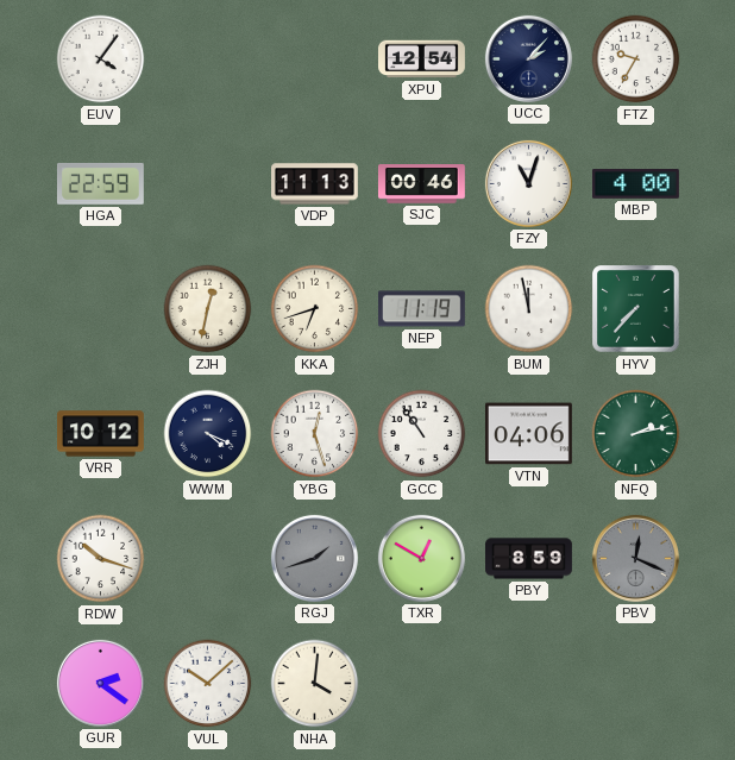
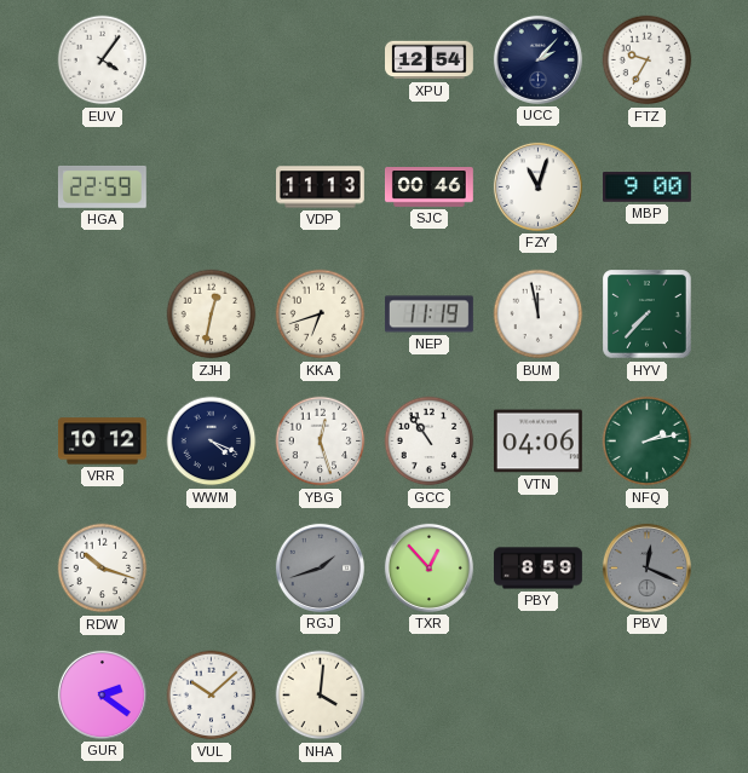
MBP: 4:00 -> 9:00
TXR: 12:50 -> 12:53
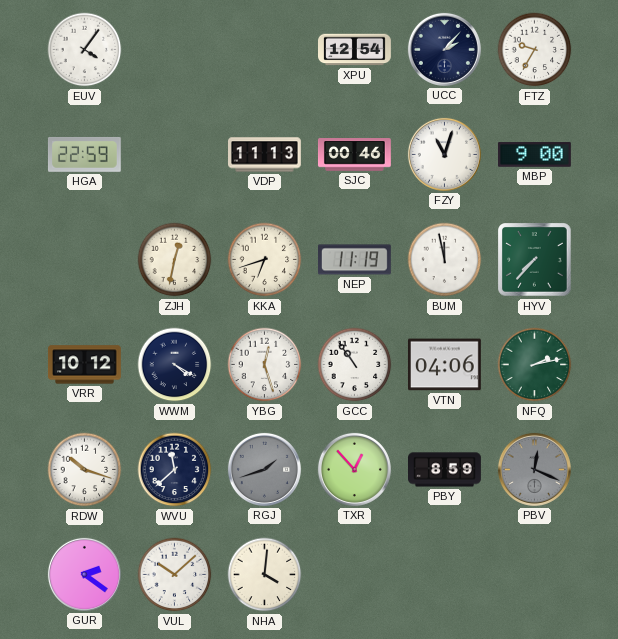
WWM: 4:19 -> 4:20
WVU: none -> 11:38
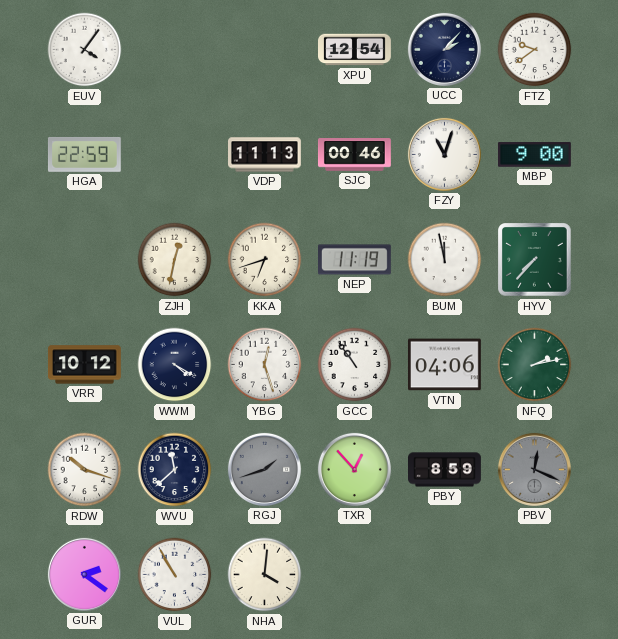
FTZ: 9:35 -> 9:39
VUL: 10:08 -> 10:55
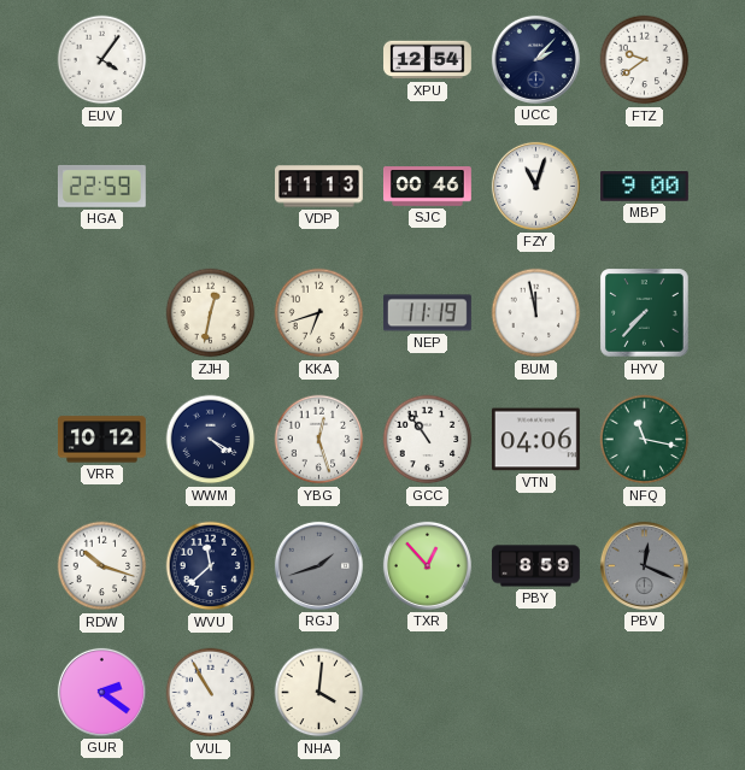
NFQ: 2:13 -> 11:17
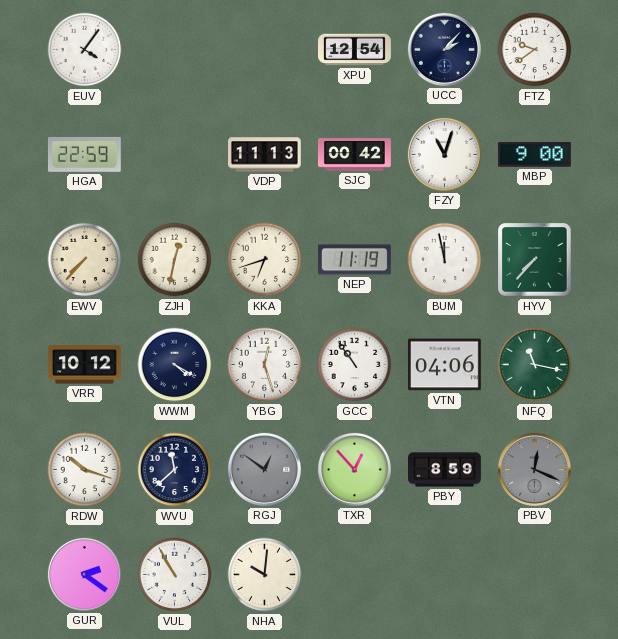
SJC: 00:46 -> 00:42
EWV: none -> 7:37
RGJ: 1:42 -> 12:51
NHA: 4:01 -> 10:01
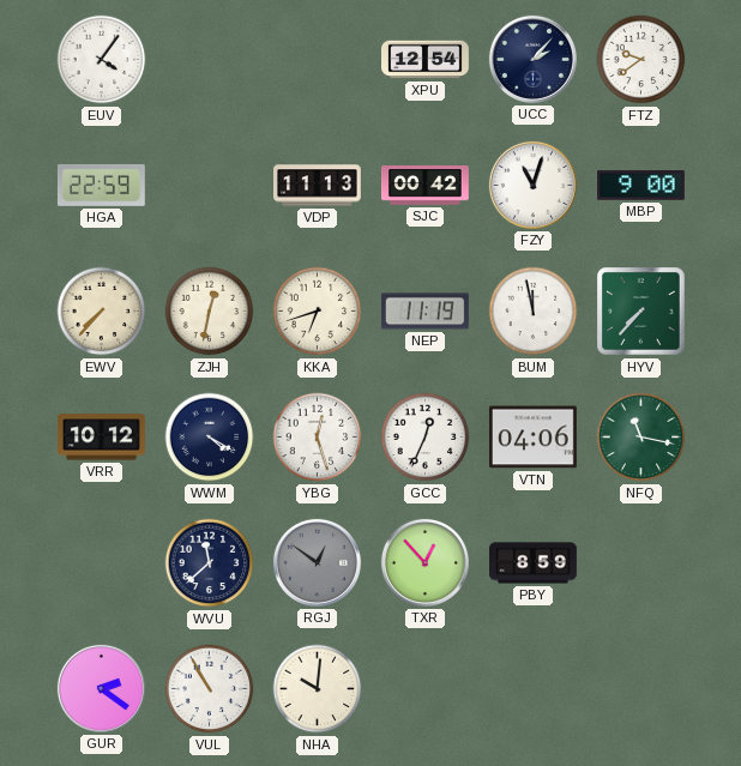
GCC: 10:54 -> 12:34
RDW: 10:18 -> none
PBV: 12:19 -> none
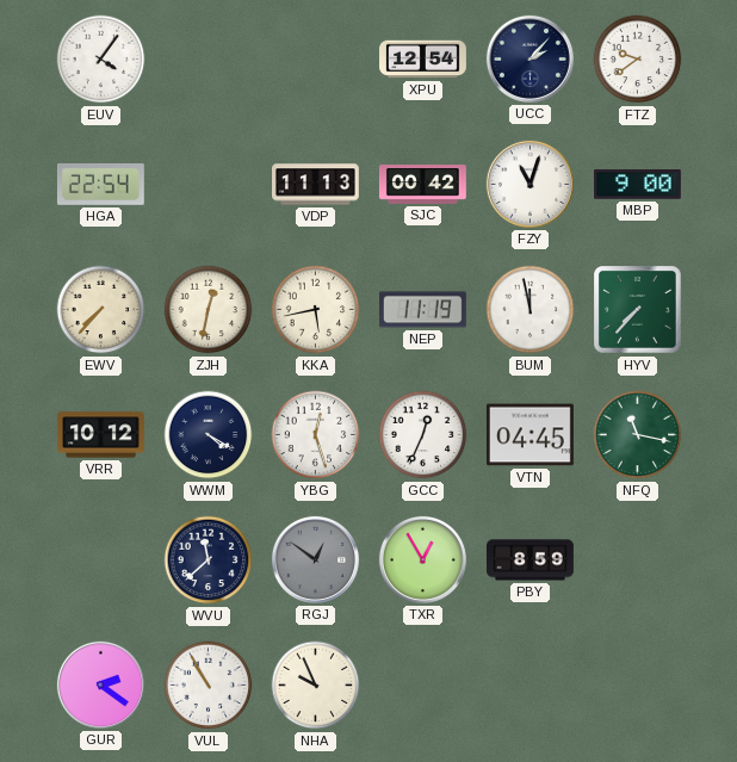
HGA: 22:59 -> 22:54
KKA: 6:42 -> 5:43
VTN: 04:06 -> 04:45
TXR: 12:53 -> 12:55
NHA: 10:01 -> 9:56
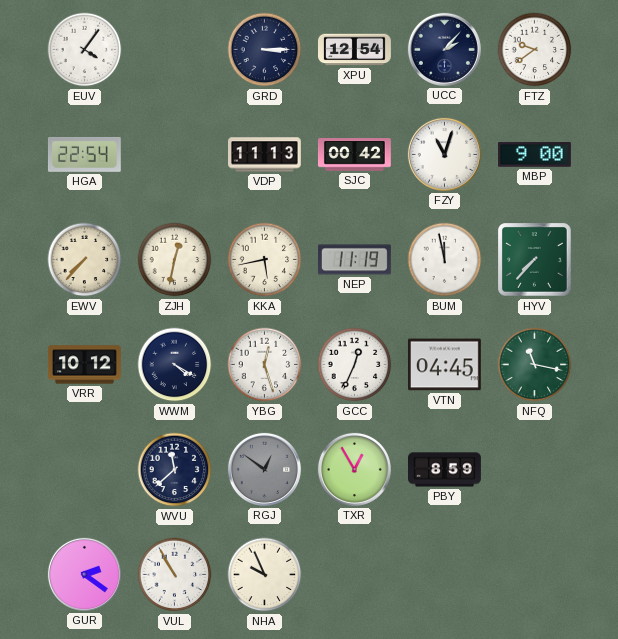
GRD: none -> 3:15
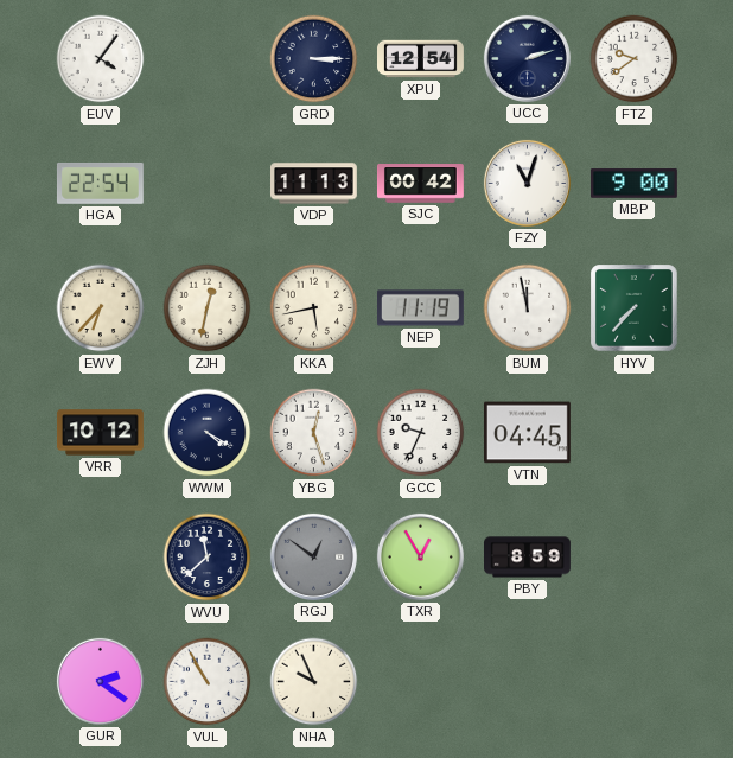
UCC: 2:07 -> 2:12
EWV: 7:37 -> 6:37
GCC: 12:34 -> 9:34
NFQ: 11:17 -> none
